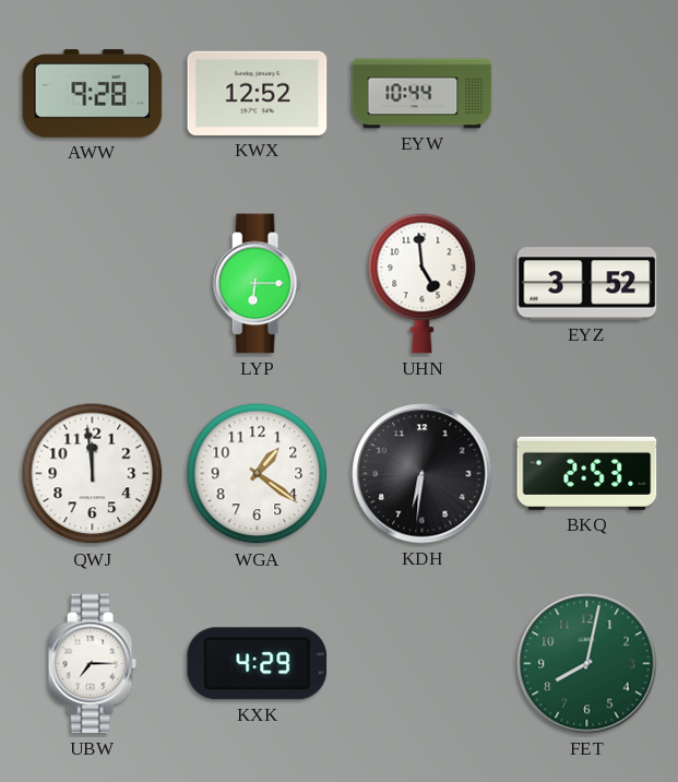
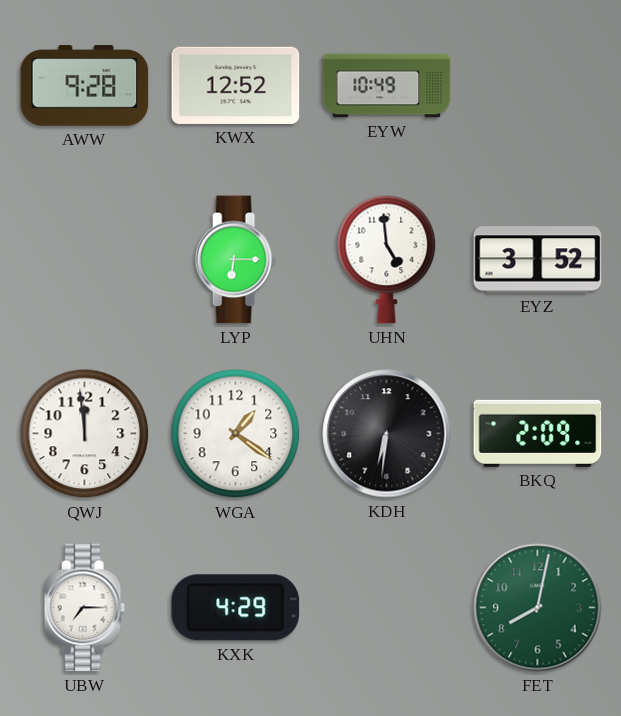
EYW: 10:44 -> 10:49
BKQ: 2:53 -> 2:09
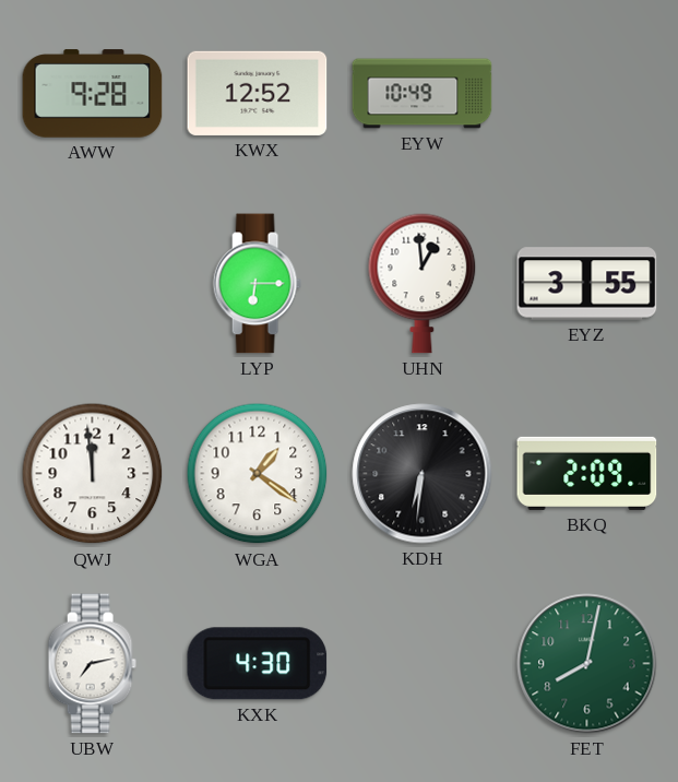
UHN: 4:59 -> 12:59
EYZ: 3:52 -> 3:55
UBW: 7:15 -> 7:13
KXK: 4:29 -> 4:30
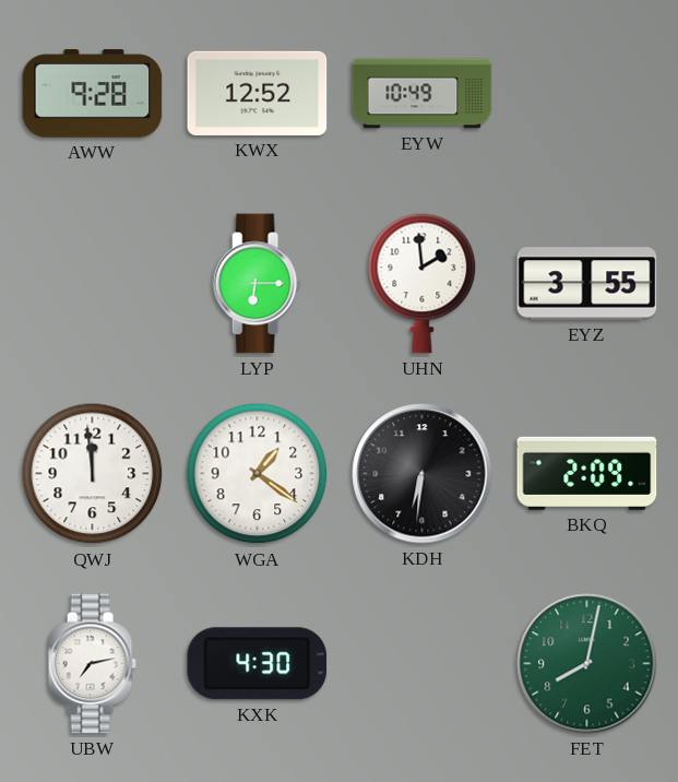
UHN: 12:59 -> 1:59
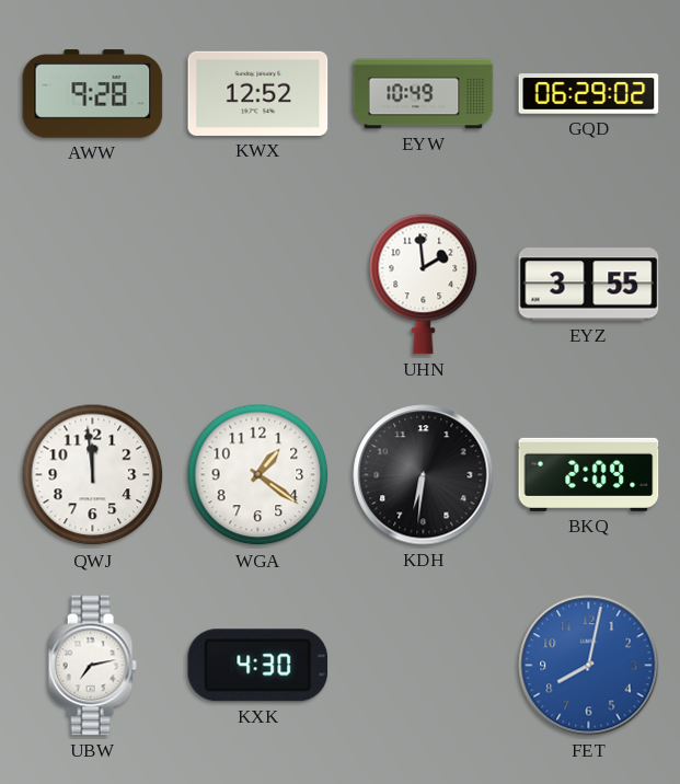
GQD: none -> 06:29
LYP: 6:15 -> none
FET dial: green -> blue
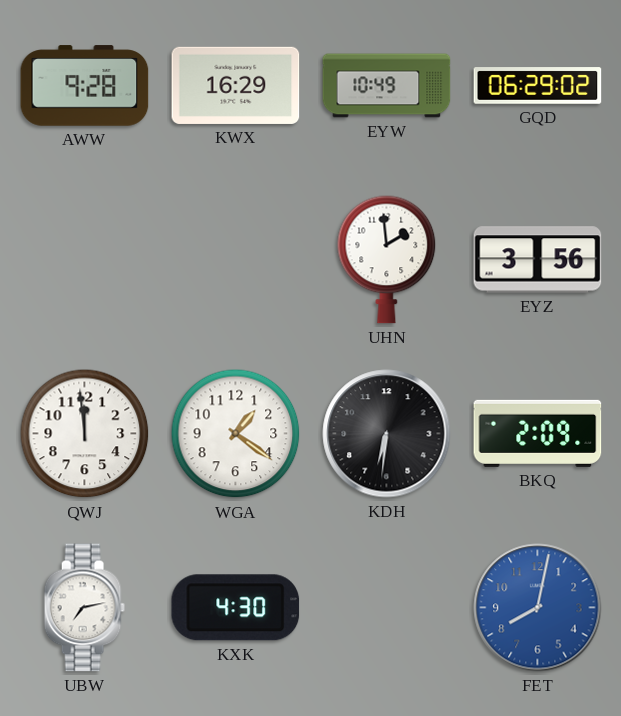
KWX: 12:52 -> 16:29
EYZ: 3:55 -> 3:56
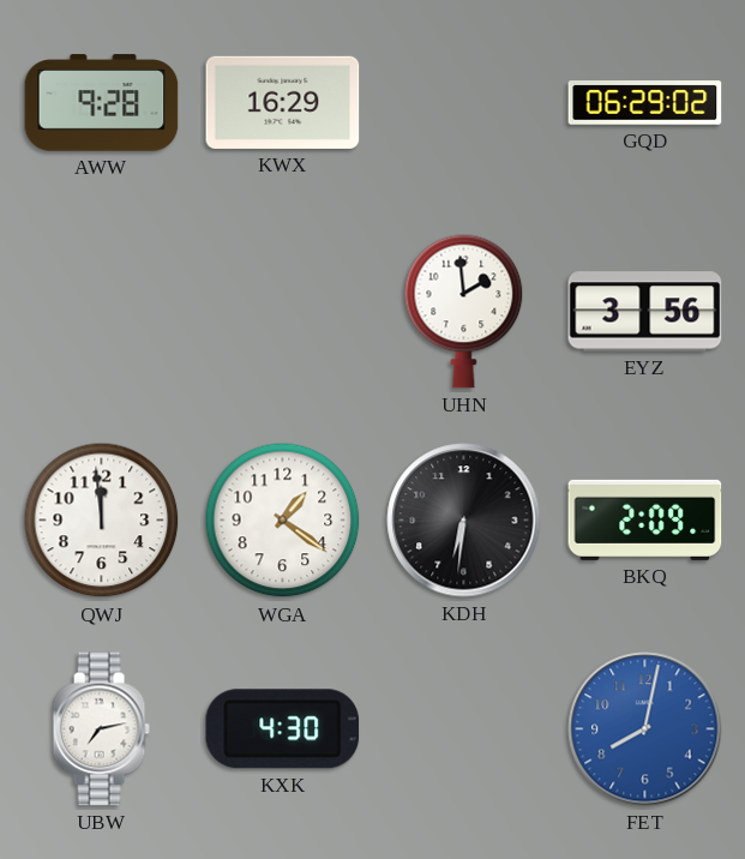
EYW: 10:49 -> none
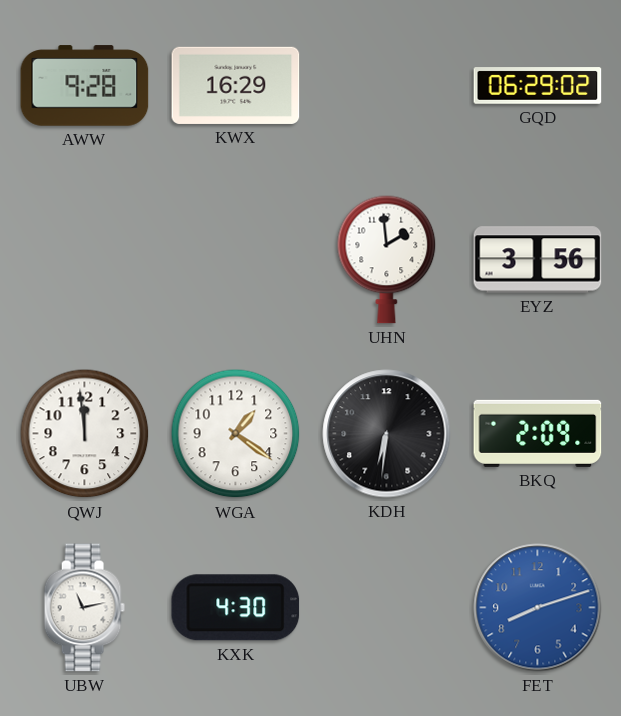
UBW: 7:13 -> 11:13
FET: 8:02 -> 8:12
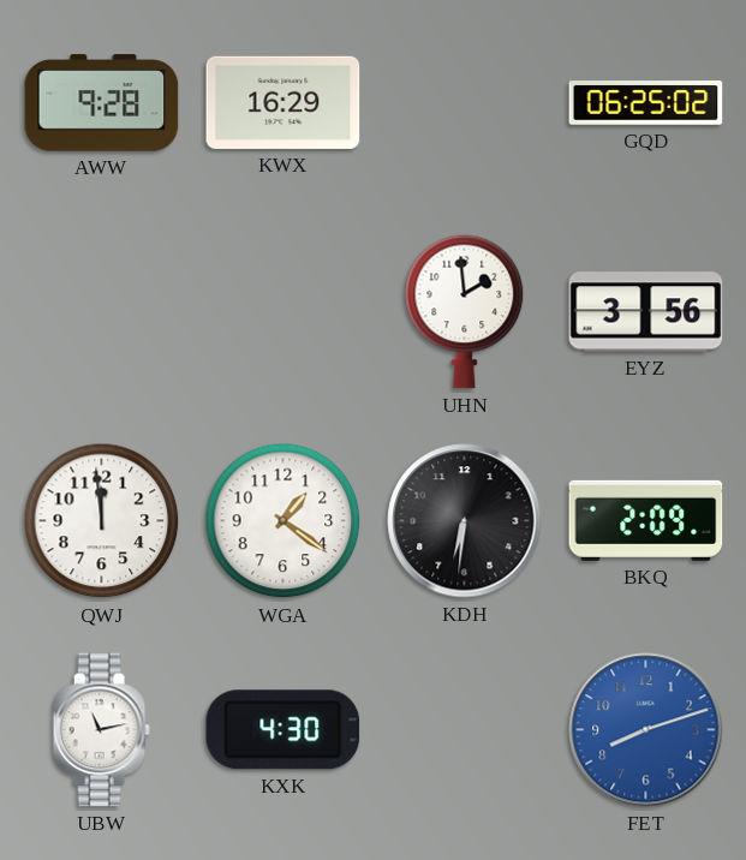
GQD: 06:29 -> 06:25
